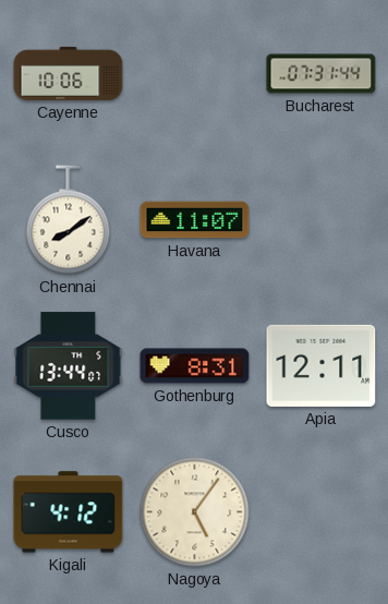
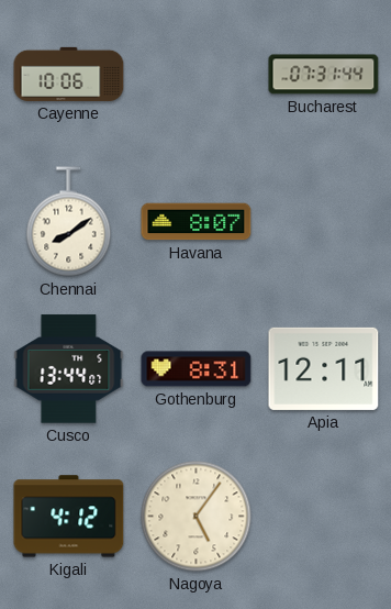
Havana: 11:07 -> 8:07
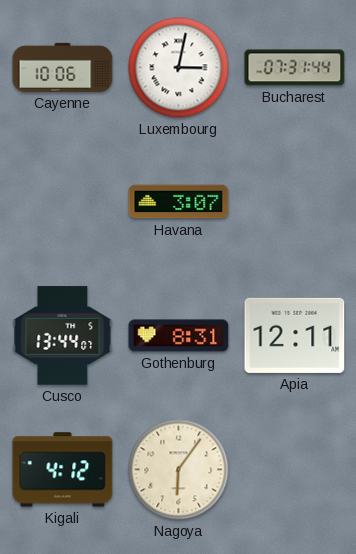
Luxembourg: none -> 3:02
Chennai: 8:09 -> none
Havana: 8:07 -> 3:07
Nagoya: 5:06 -> 6:06
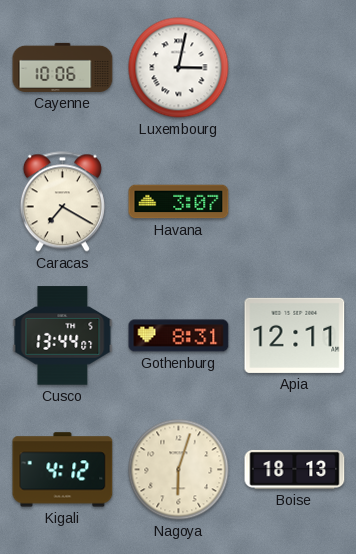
Bucharest: 07:31 -> none
Caracas: none -> 7:20
Nagoya: 6:06 -> 6:03
Boise: none -> 18:13
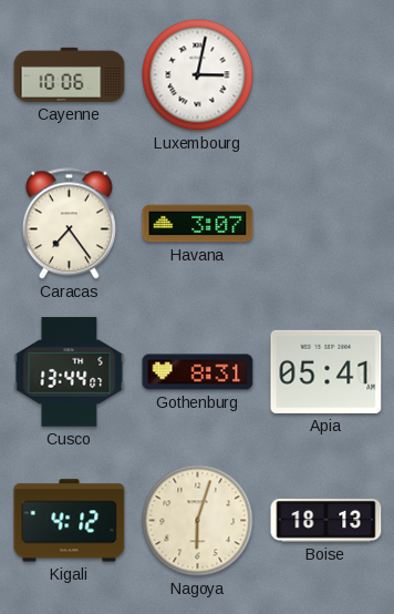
Caracas: 7:20 -> 7:24
Apia: 12:11 -> 05:41
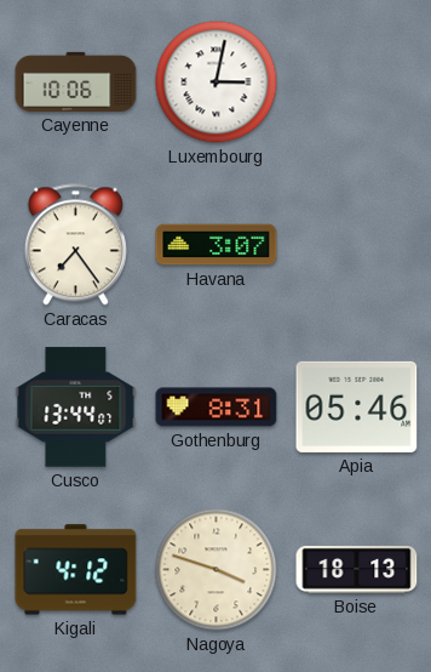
Apia: 05:41 -> 05:46
Nagoya: 6:03 -> 3:48
